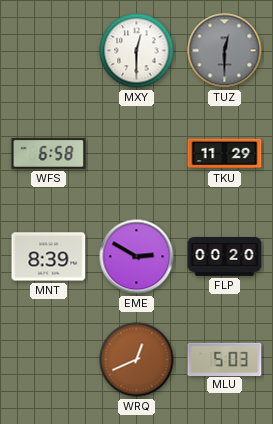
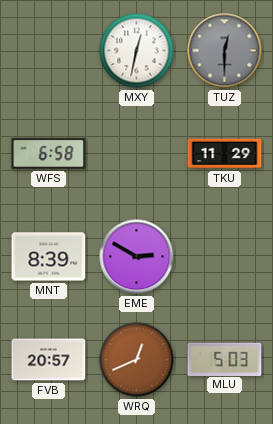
MXY: 12:30 -> 12:32
FLP: 00:20 -> none
FVB: none -> 20:57
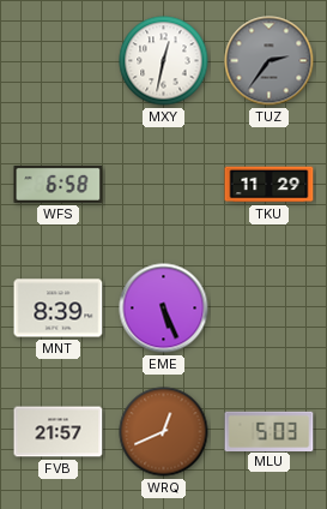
TUZ: 12:30 -> 2:36
EME: 2:50 -> 5:26
FVB: 20:57 -> 21:57
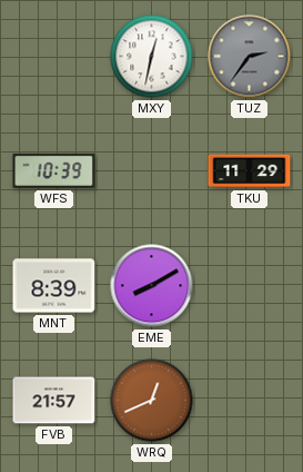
WFS: 6:58 -> 10:39
EME: 5:26 -> 8:10
MLU: 5:03 -> none
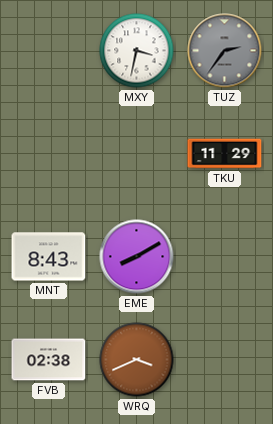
MXY: 12:32 -> 3:32
WFS: 10:39 -> none
MNT: 8:39 -> 8:43
FVB: 21:57 -> 02:38
WRQ: 12:41 -> 3:41
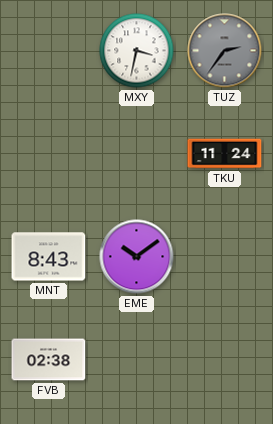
TKU: 11:29 -> 11:24
EME: 8:10 -> 10:09
WRQ: 3:41 -> none
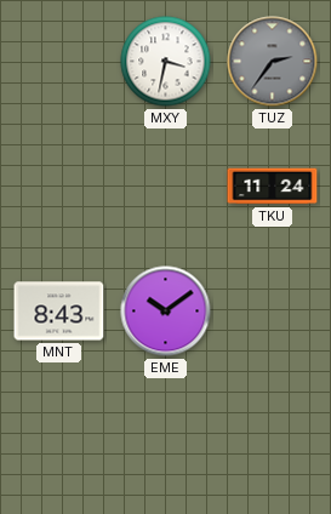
FVB: 02:38 -> none
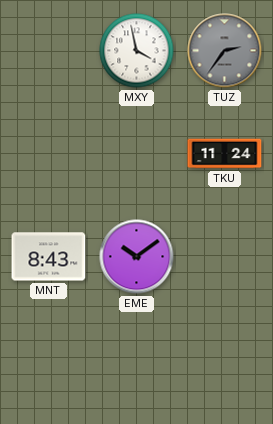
MXY: 3:32 -> 3:58
